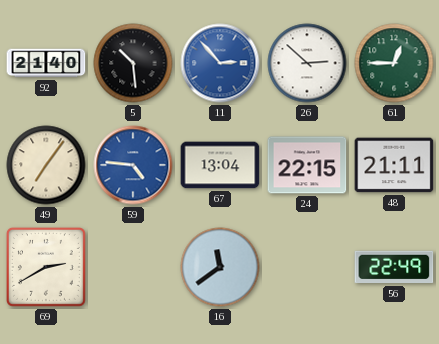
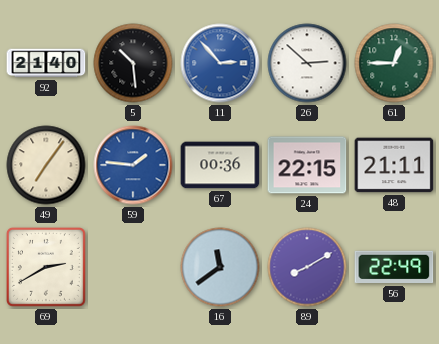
59: 4:46 -> 1:46
67: 13:04 -> 00:36
89: none -> 8:10
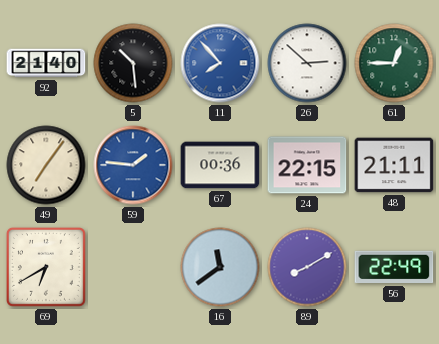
11: 2:53 -> 7:53
69: 2:40 -> 6:40
